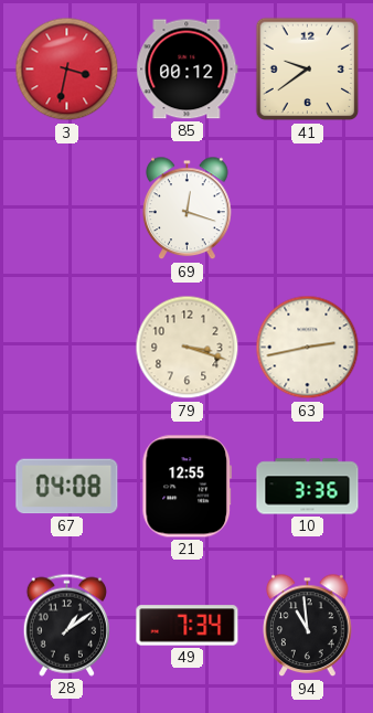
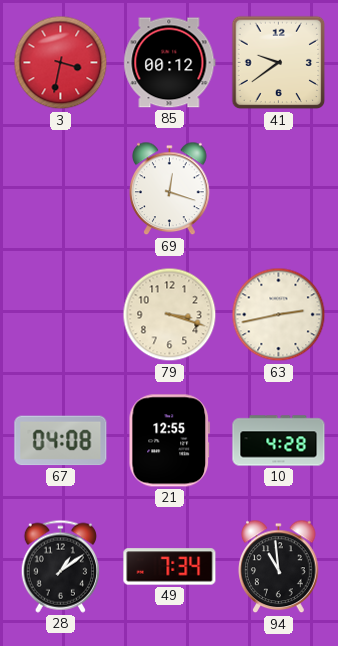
10: 3:36 -> 4:28
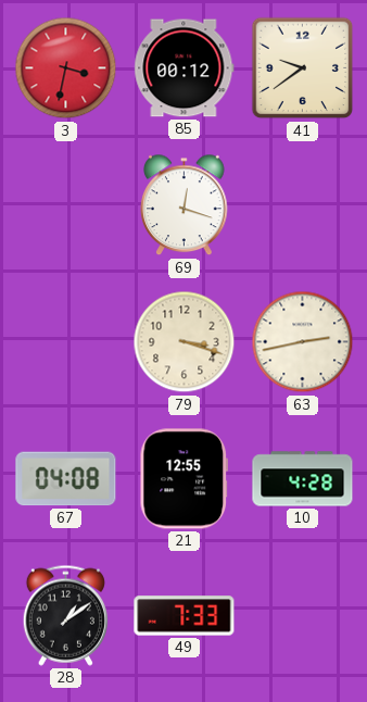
49: 7:34 -> 7:33
94: 10:59 -> none
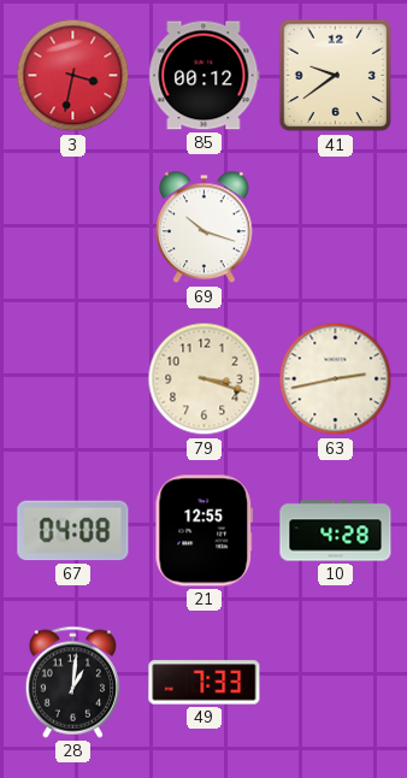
69: 12:18 -> 10:18
28: 1:09 -> 1:01
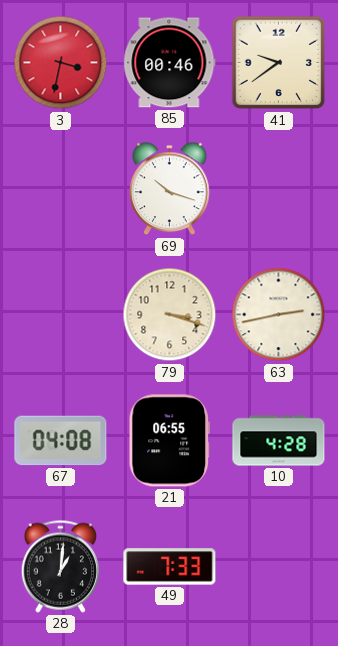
85: 00:12 -> 00:46
21: 12:55 -> 06:55
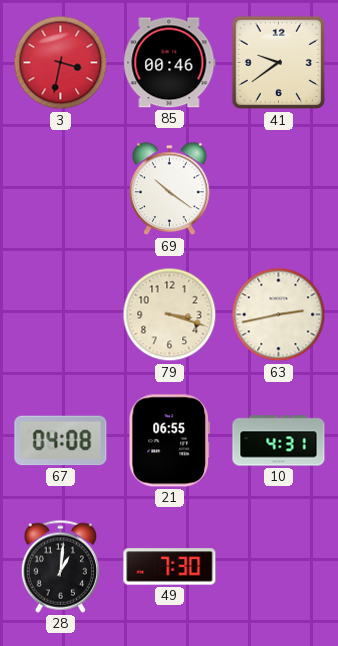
69: 10:18 -> 10:21
10: 4:28 -> 4:31
49: 7:33 -> 7:30
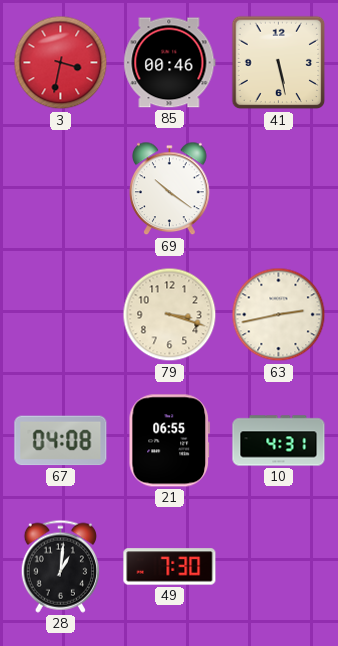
41: 9:39 -> 5:28
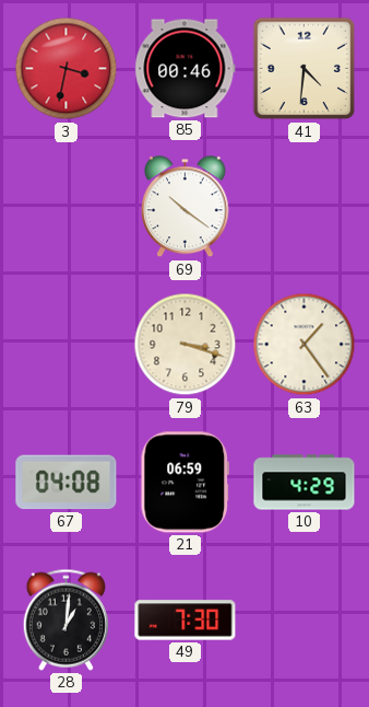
41: 5:28 -> 4:31
63: 2:43 -> 1:24
21: 06:55 -> 06:59
10: 4:31 -> 4:29
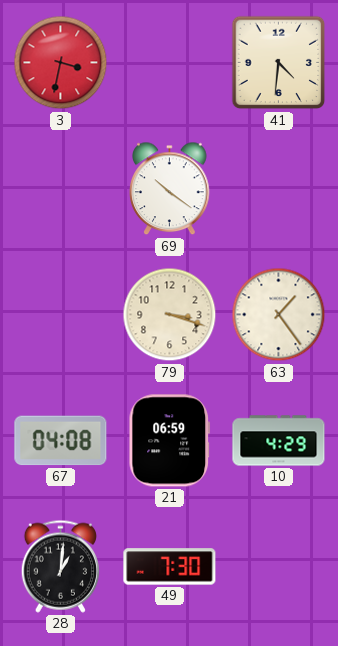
85: 00:46 -> none
